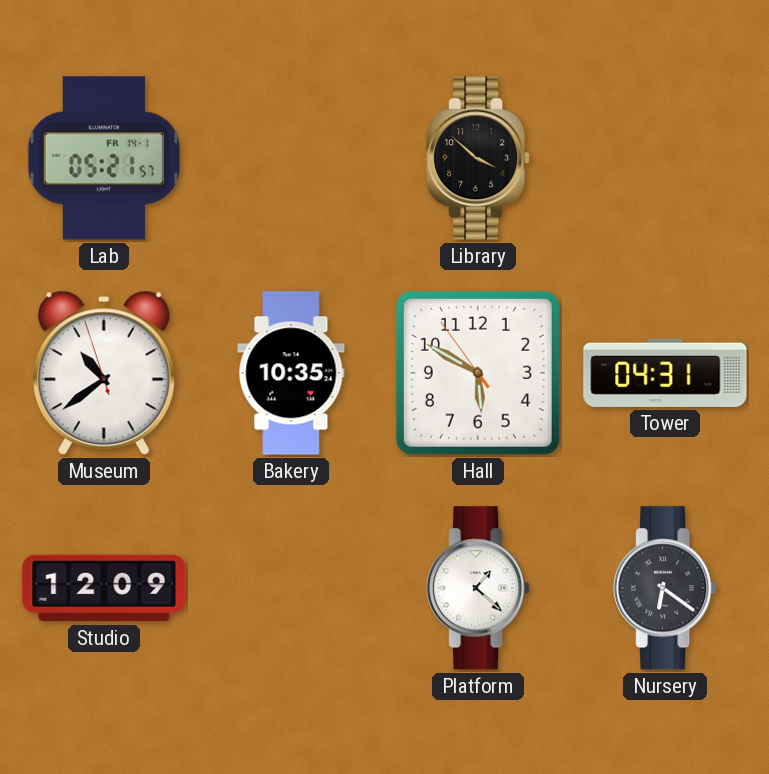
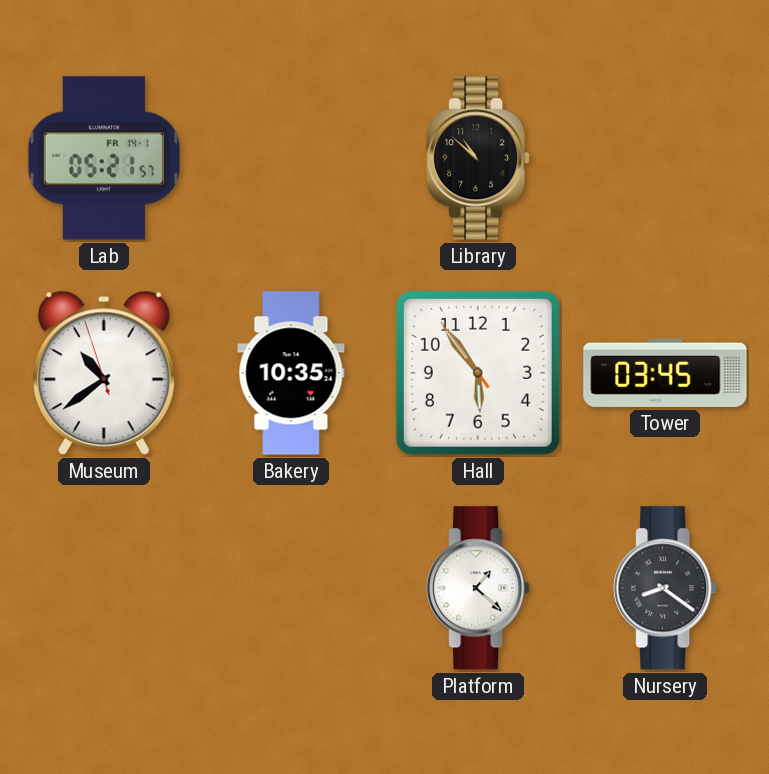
Library: 3:52 -> 10:52
Hall: 5:49 -> 5:53
Tower: 04:31 -> 03:45
Studio: 12:09 -> none
Nursery: 6:21 -> 8:21
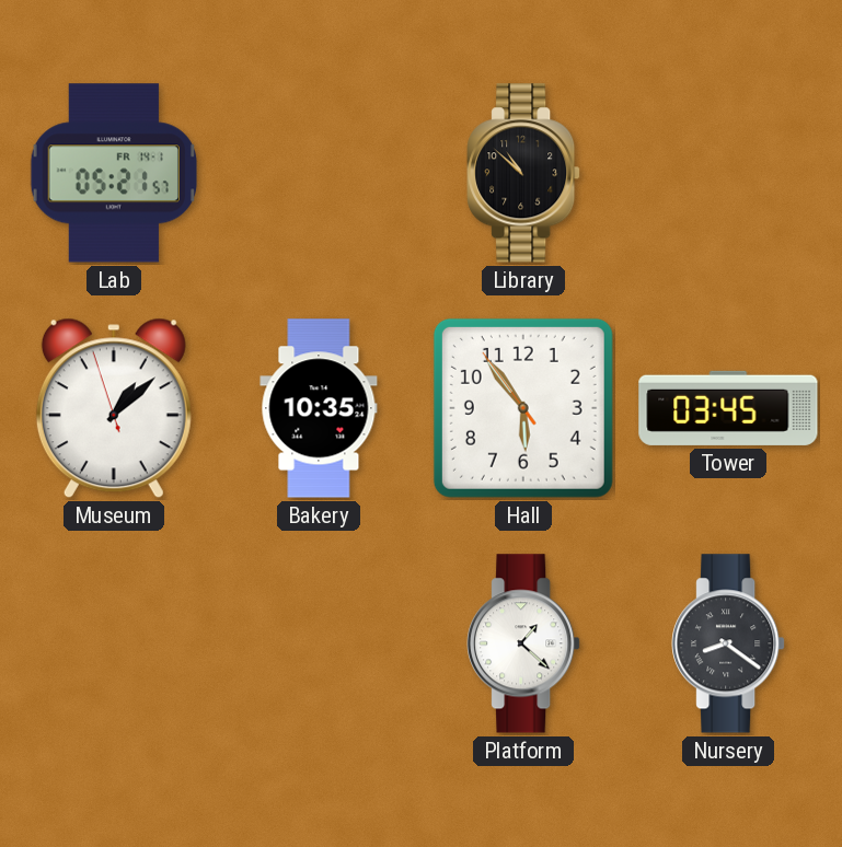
Museum: 10:38 -> 1:07
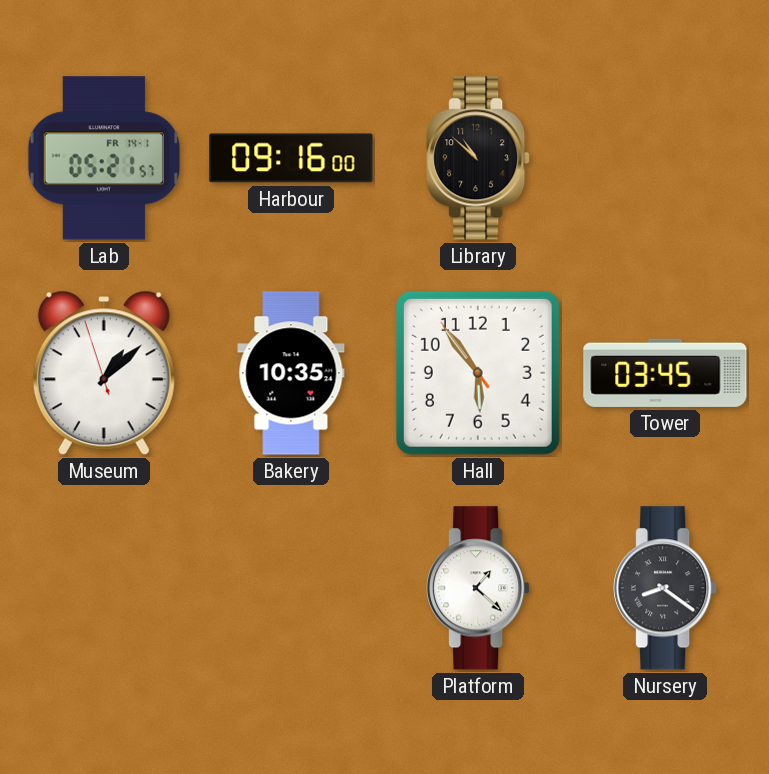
Harbour: none -> 09:16
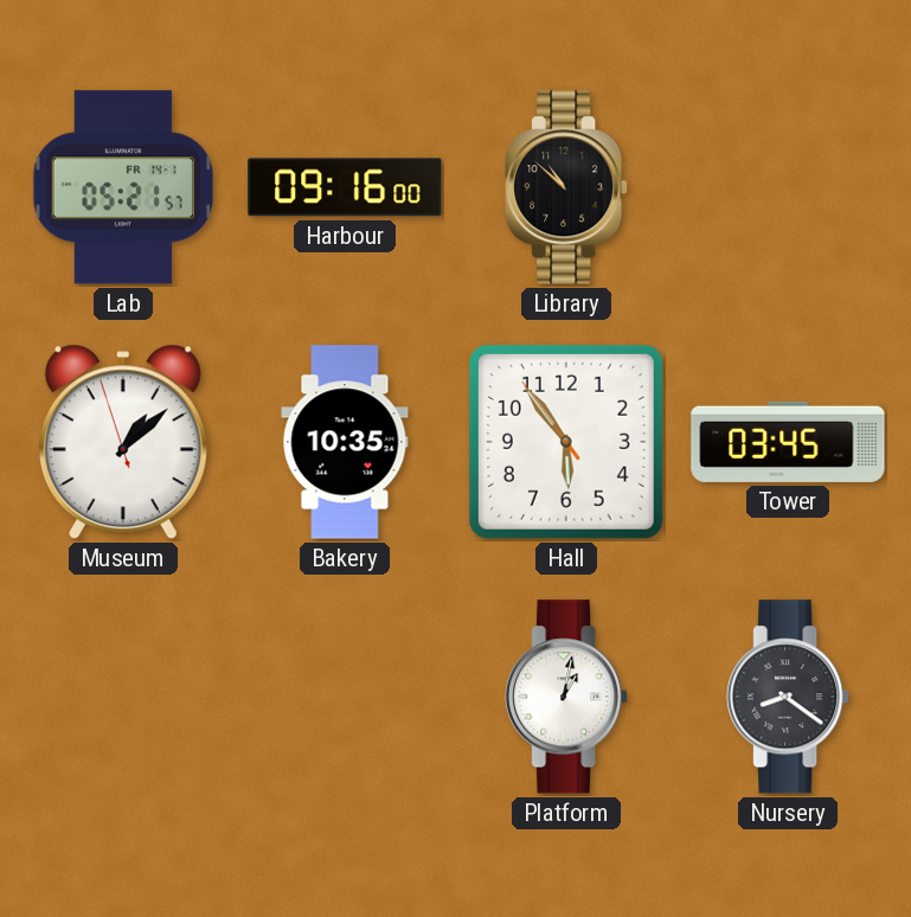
Platform: 1:22 -> 1:02
